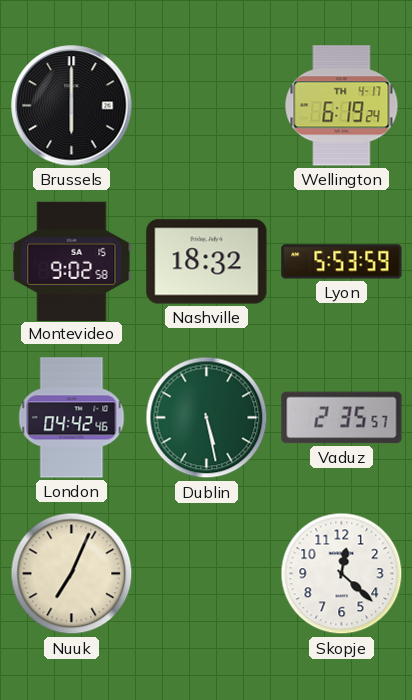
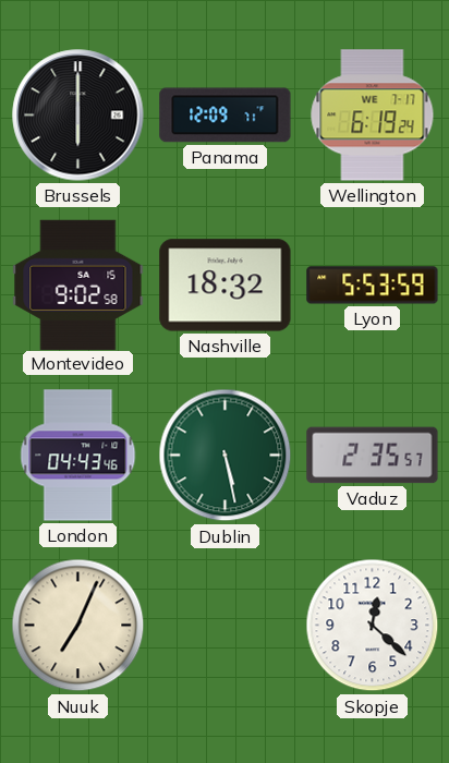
Panama: none -> 12:09
Wellington date: TH 4-17 -> WE 7-17
London: 04:42 -> 04:43
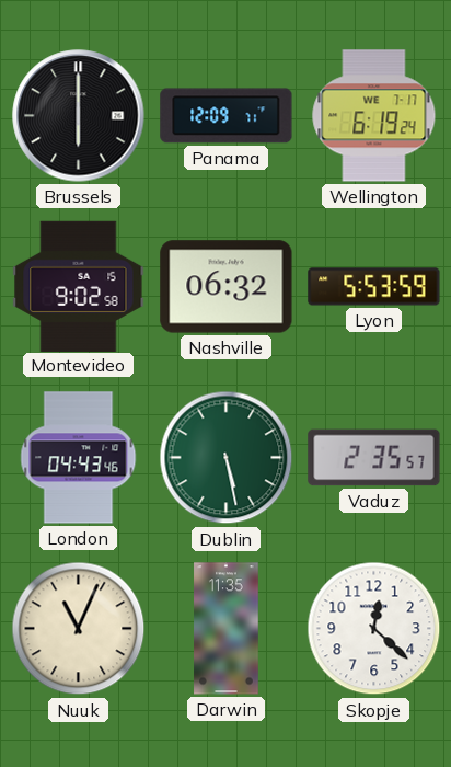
Nashville: 18:32 -> 06:32
Nuuk: 7:04 -> 11:04
Darwin: none -> 11:35
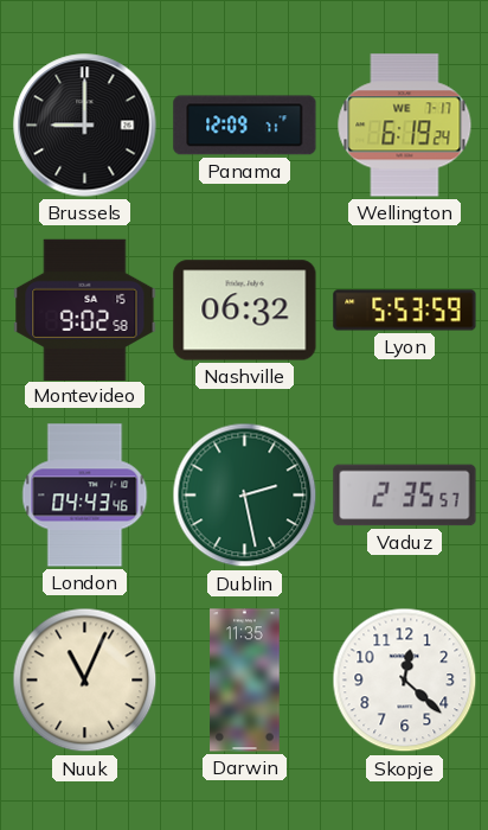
Brussels: 6:00 -> 9:00
Dublin: 5:28 -> 2:28
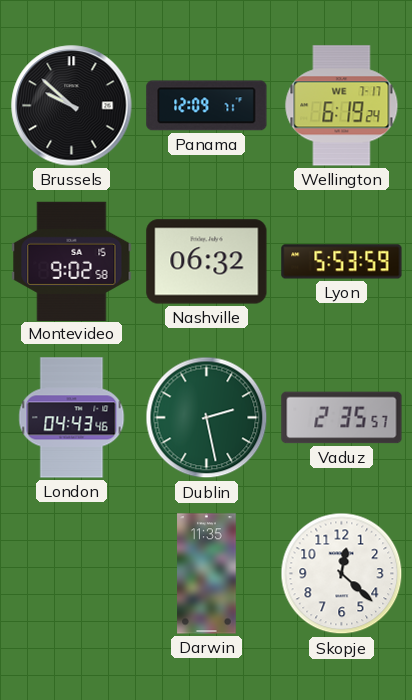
Brussels: 9:00 -> 9:52
Nuuk: 11:04 -> none
